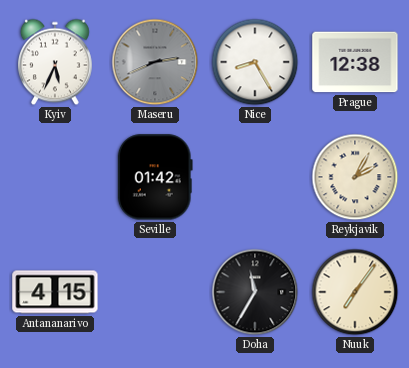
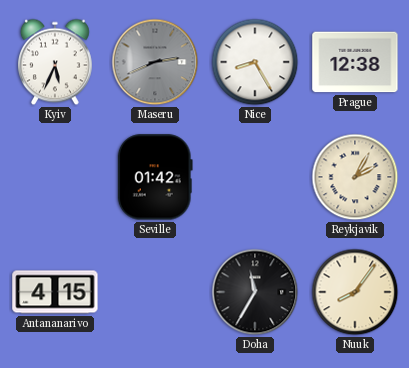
Nuuk: 7:06 -> 8:06
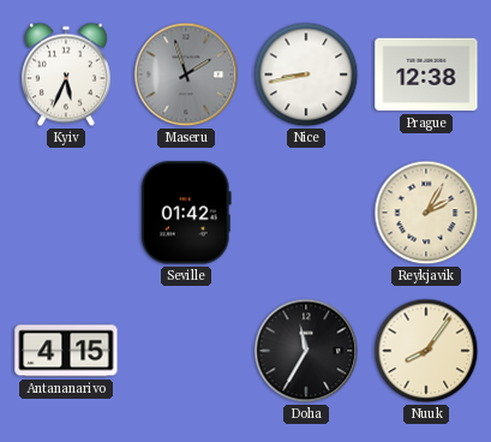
Maseru: 2:41 -> 1:57
Nice: 8:25 -> 8:43
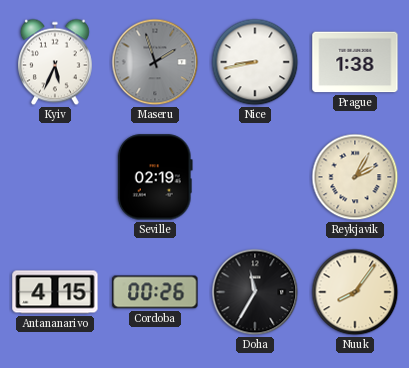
Prague: 12:38 -> 1:38
Seville: 01:42 -> 02:19
Cordoba: none -> 00:26
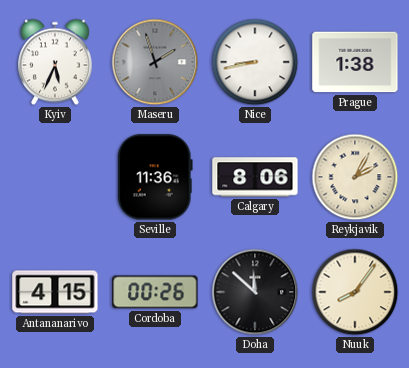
Seville: 02:19 -> 11:36
Calgary: none -> 8:06
Doha: 11:35 -> 11:52
